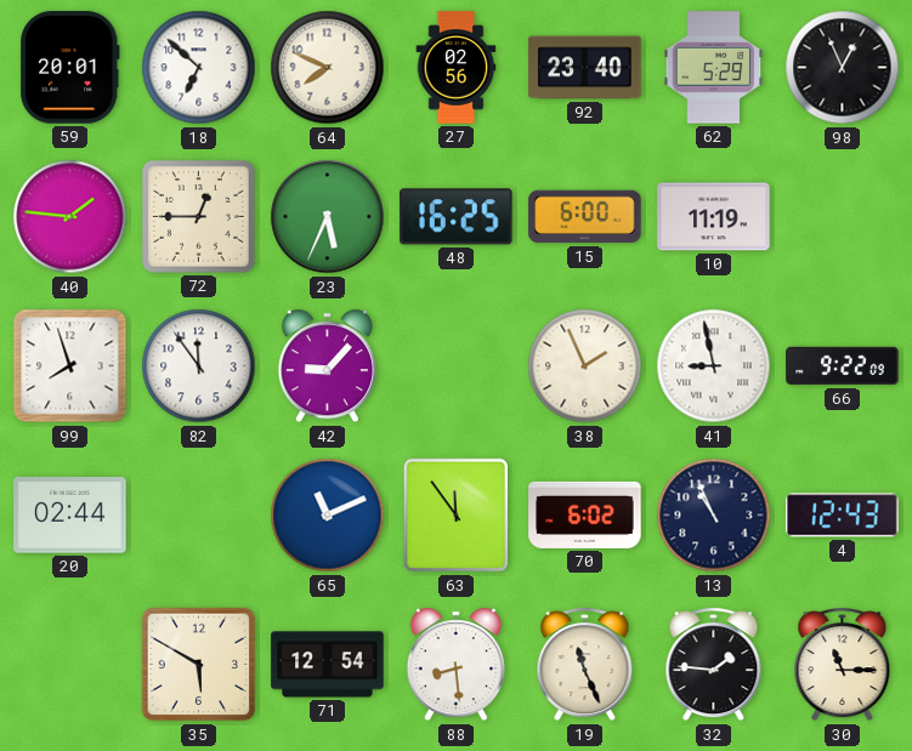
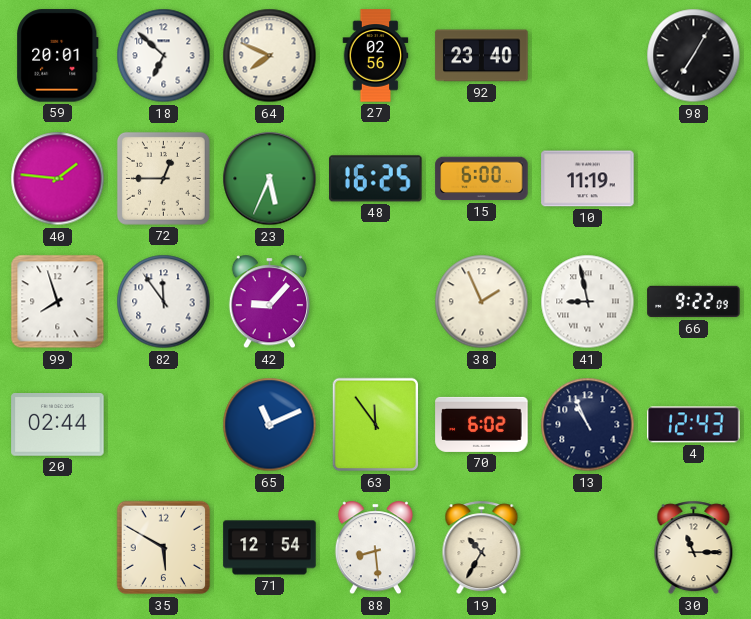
62: 5:29 -> none
98: 12:56 -> 7:05
19: 11:26 -> 10:35
32: 1:46 -> none
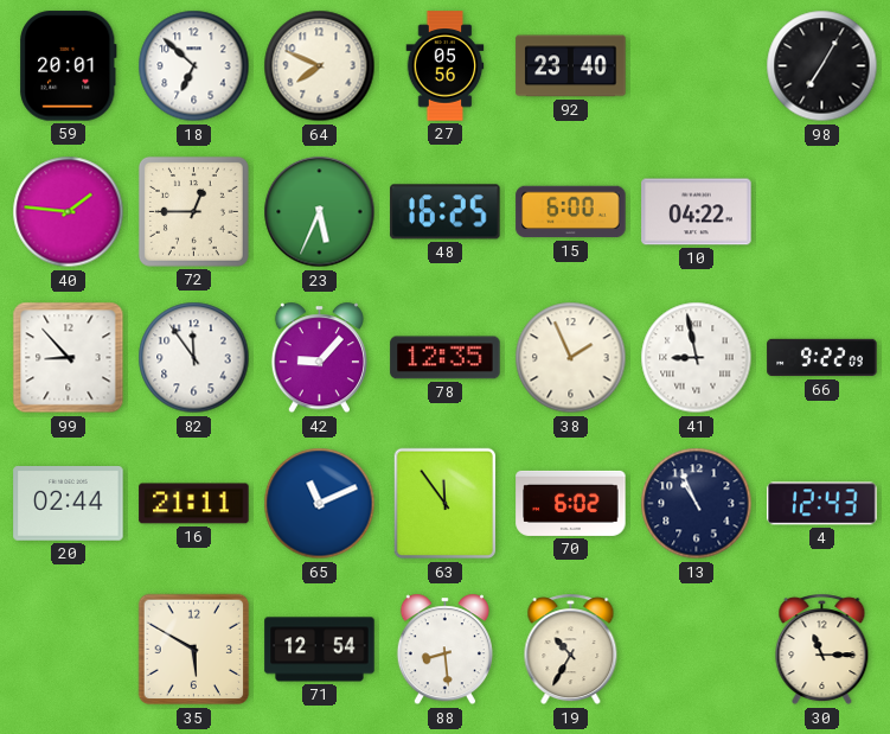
27: 02:56 -> 05:56
10: 11:19 -> 04:22
99: 7:57 -> 8:53
78: none -> 12:35
16: none -> 21:11
